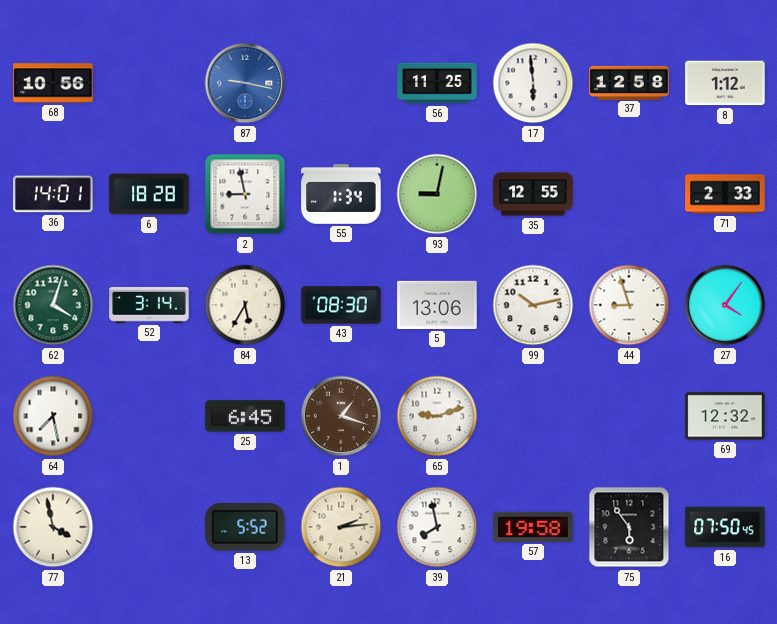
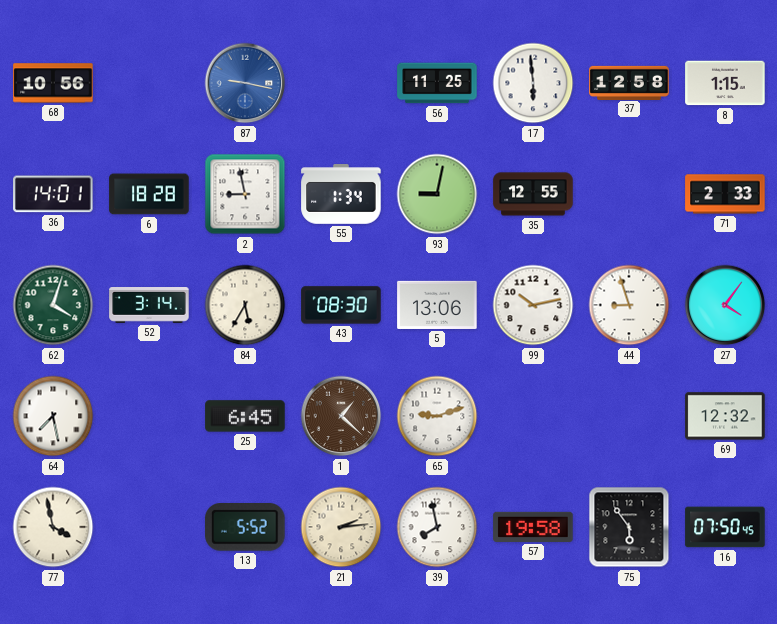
8: 1:12 -> 1:15
1: 1:18 -> 1:22
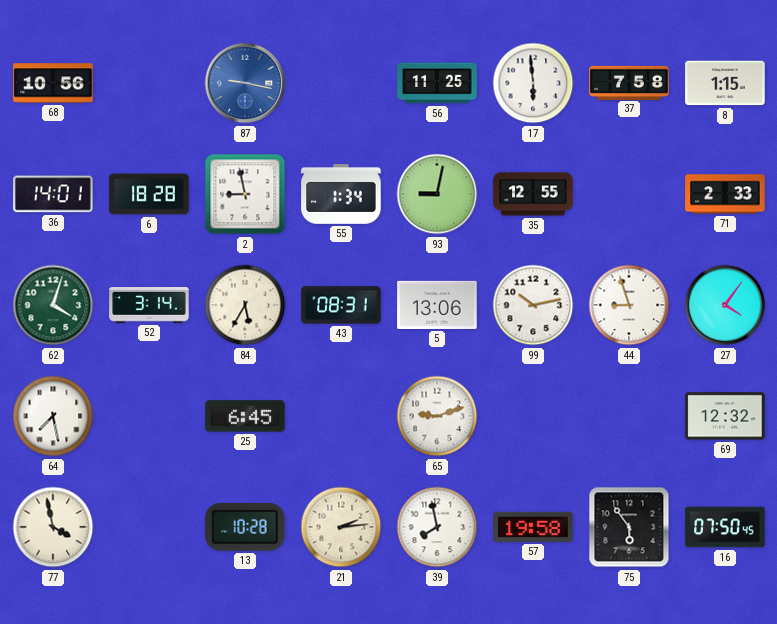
37: 12:58 -> 7:58
43: 08:30 -> 08:31
1: 1:22 -> none
13: 5:52 -> 10:28
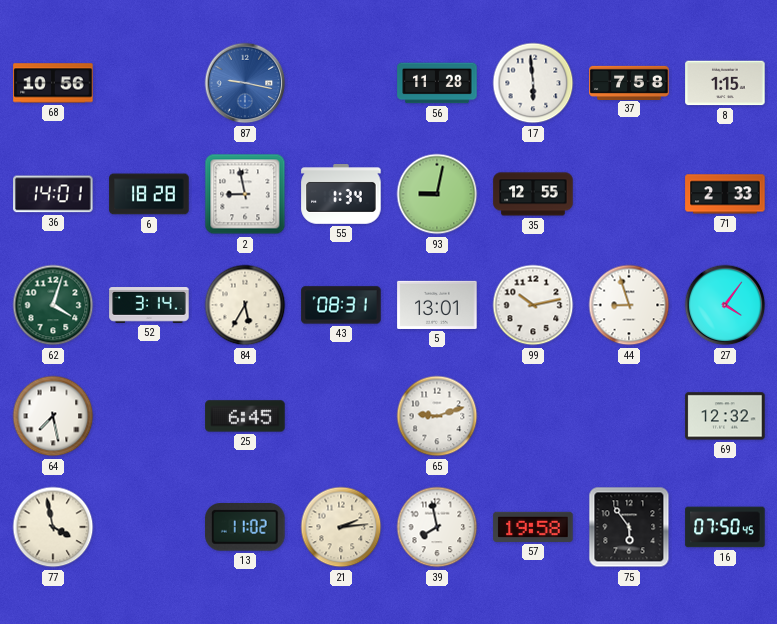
56: 11:25 -> 11:28
5: 13:06 -> 13:01
13: 10:28 -> 11:02
